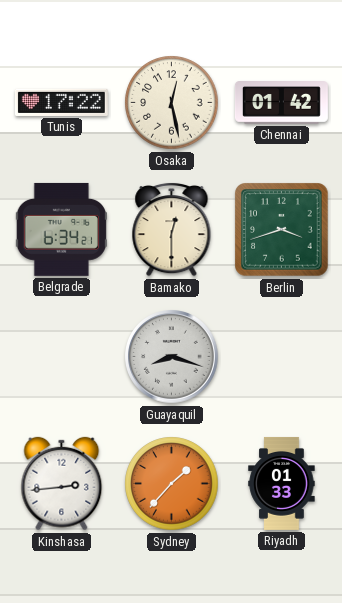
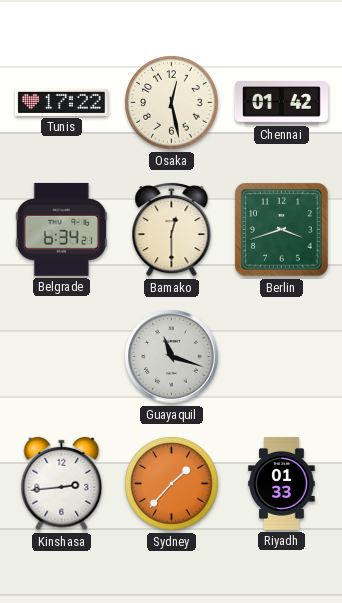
Guayaquil: 8:18 -> 11:18
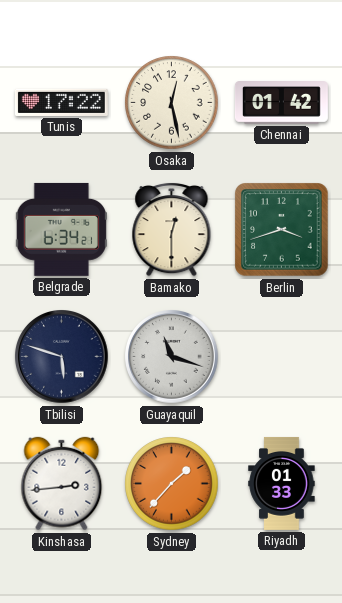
Tbilisi: none -> 5:48
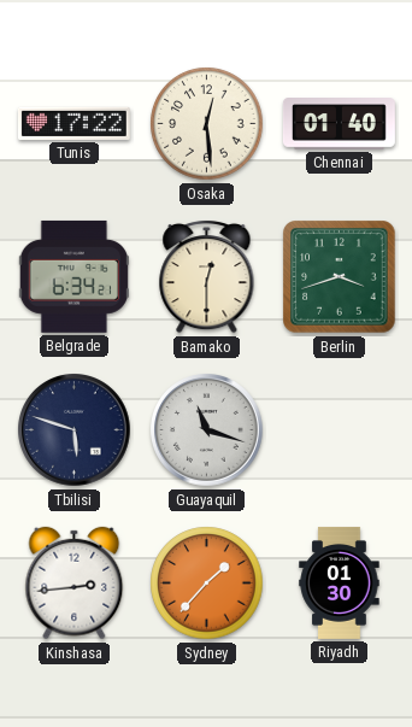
Osaka: 12:28 -> 12:29
Chennai: 01:42 -> 01:40
Riyadh: 01:33 -> 01:30
